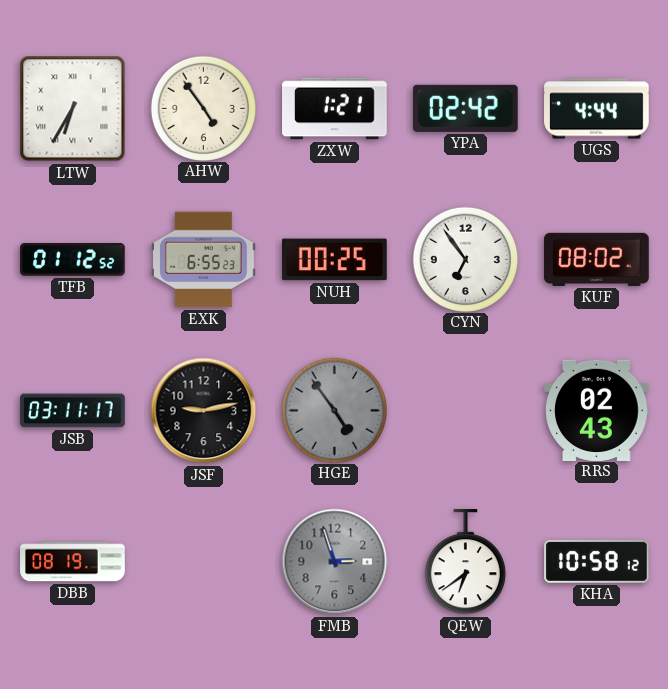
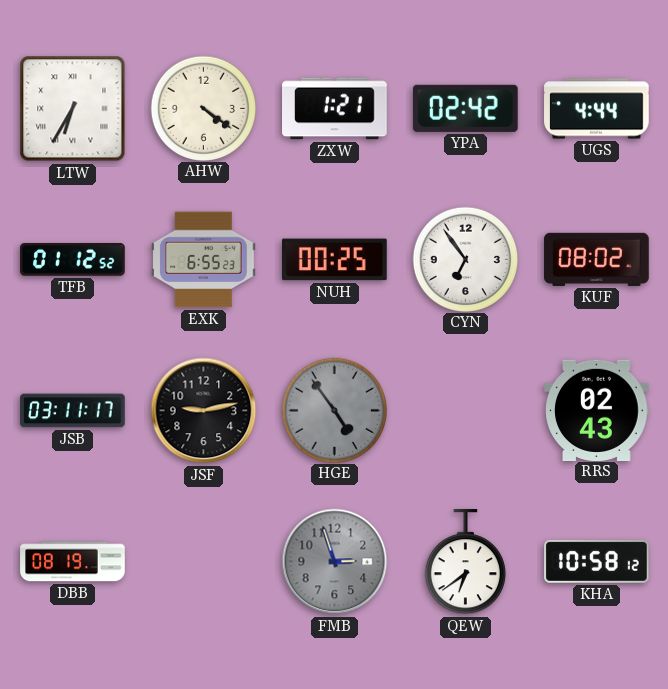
AHW: 4:54 -> 4:21
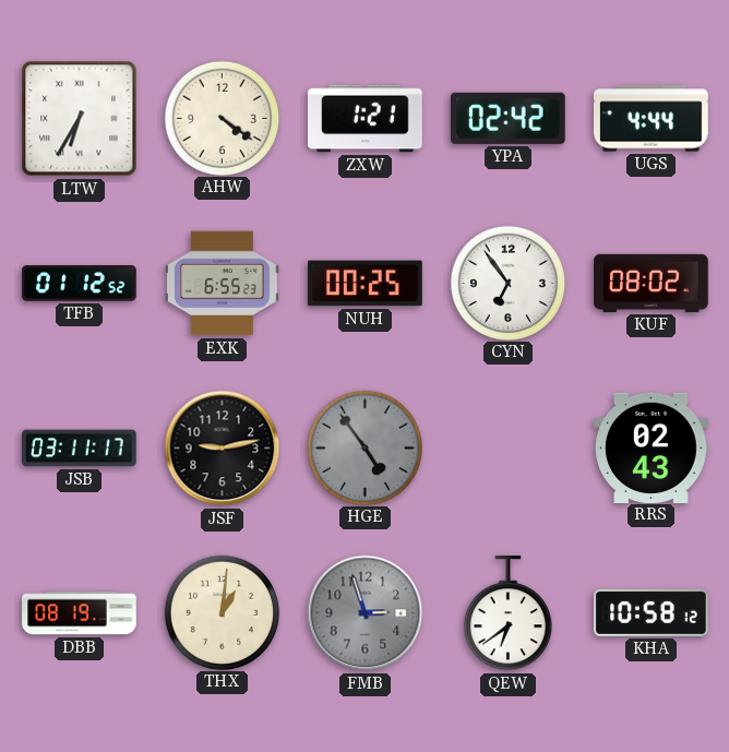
THX: none -> 1:01
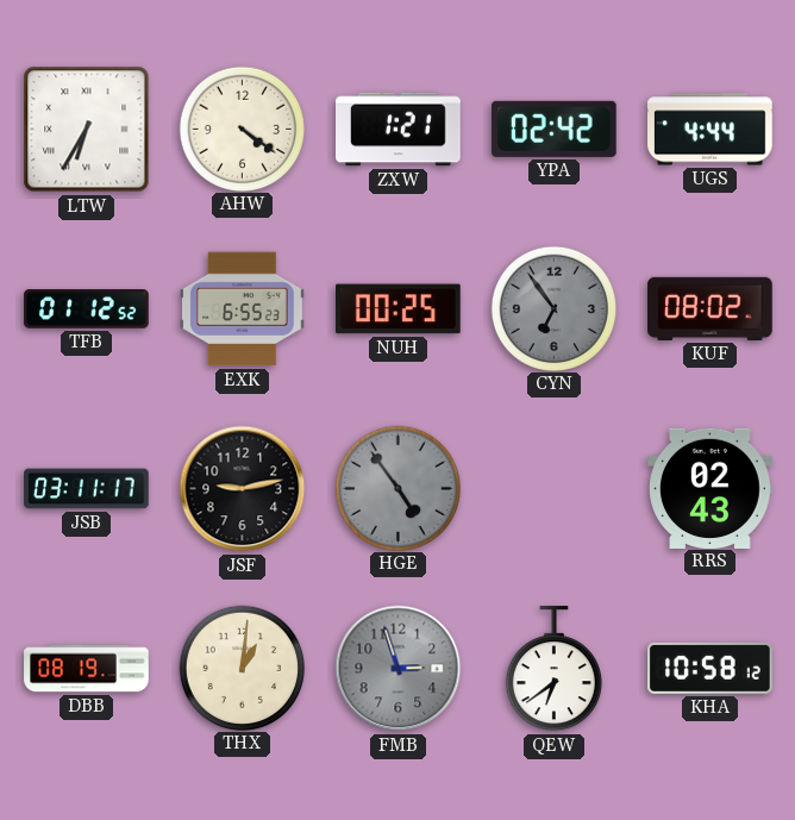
CYN dial: white -> grey
